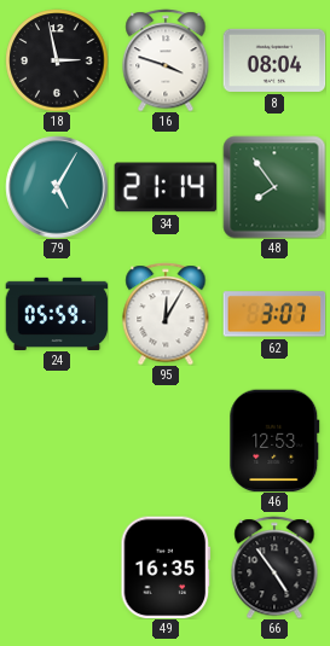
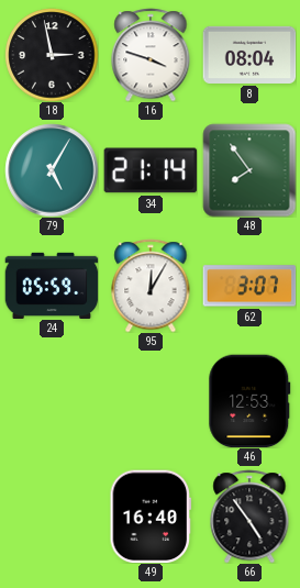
49: 16:35 -> 16:40
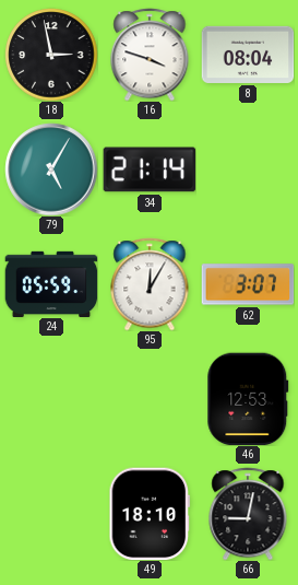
48: 7:54 -> none
49: 16:40 -> 18:10
66: 4:54 -> 9:02
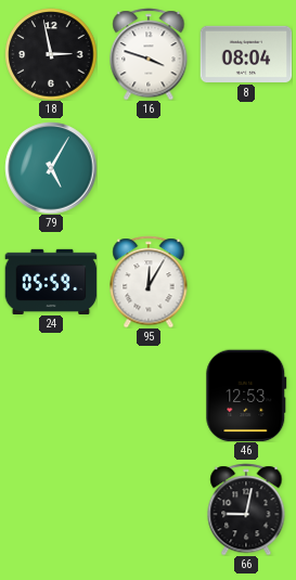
34: 21:14 -> none
62: 3:07 -> none
49: 18:10 -> none
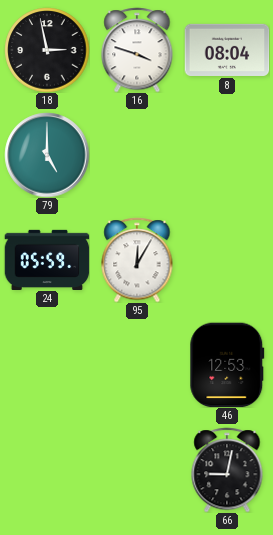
79: 5:05 -> 5:00
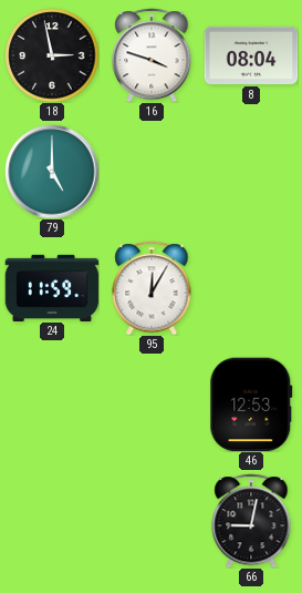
24: 05:59 -> 11:59
